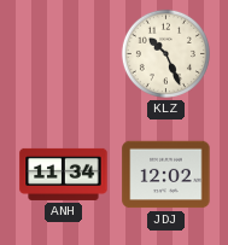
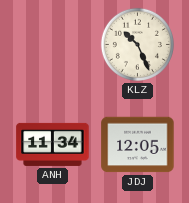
JDJ: 12:02 -> 12:05
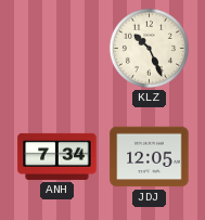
ANH: 11:34 -> 7:34
